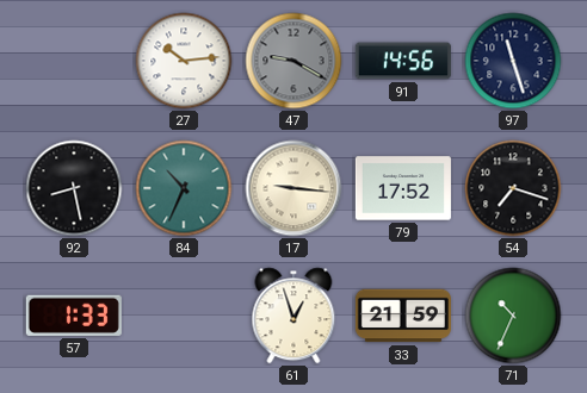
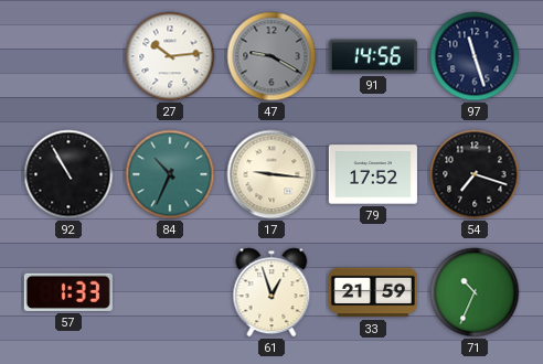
92: 8:28 -> 10:55
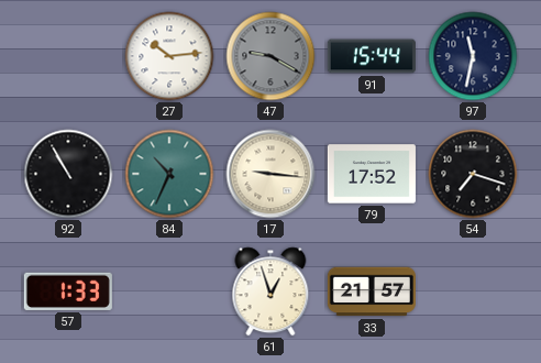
91: 14:56 -> 15:44
97: 11:27 -> 11:32
33: 21:59 -> 21:57
71: 10:34 -> none
